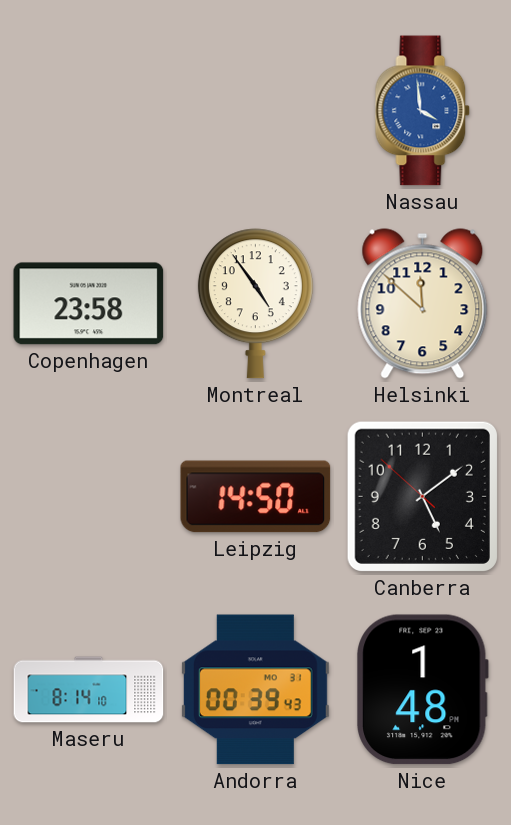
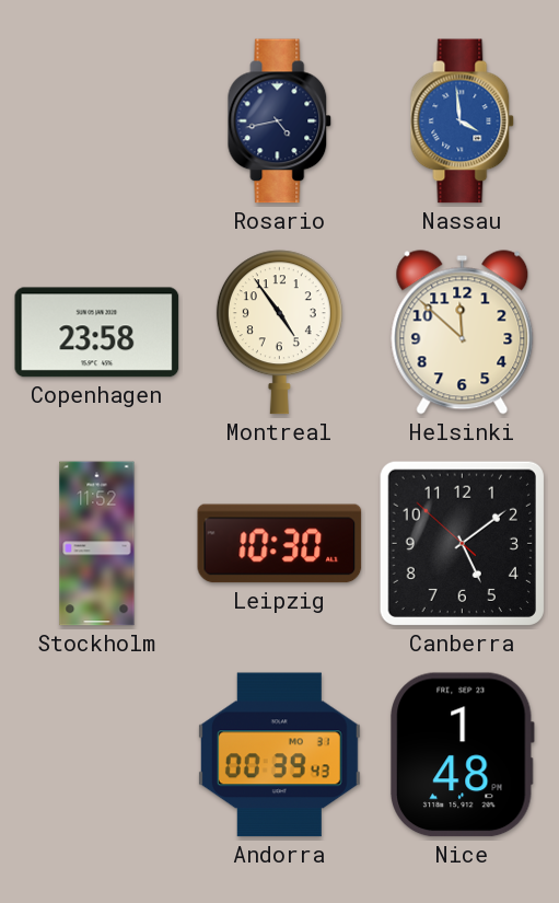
Rosario: none -> 4:43
Stockholm: none -> 11:52
Leipzig: 14:50 -> 10:30
Maseru: 8:14 -> none
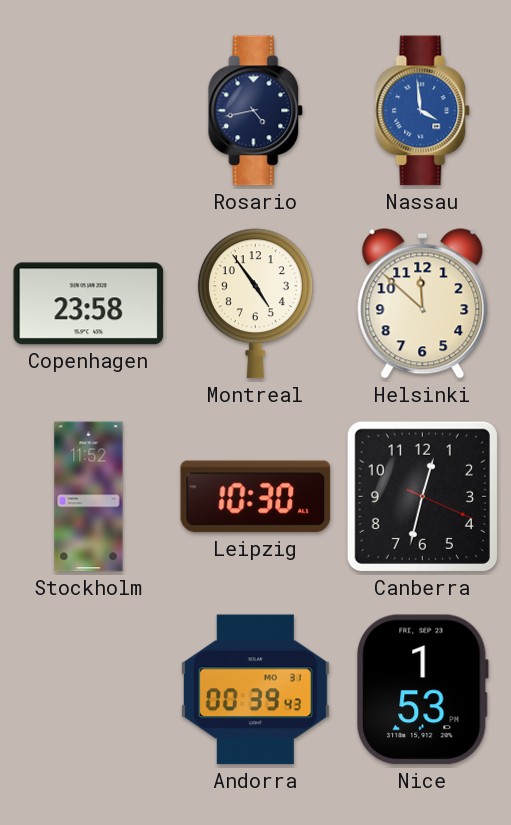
Canberra: 5:08 -> 12:32
Nice: 1:48 -> 1:53
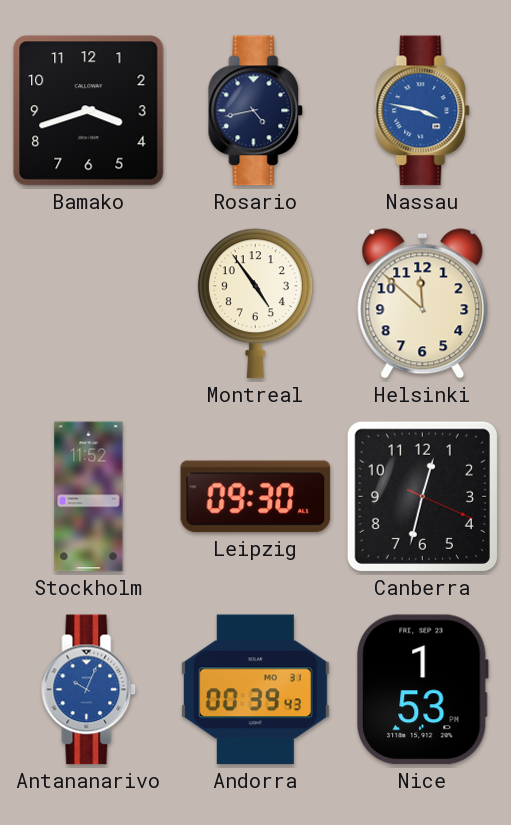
Bamako: none -> 3:42
Nassau: 3:59 -> 3:47
Copenhagen: 23:58 -> none
Leipzig: 10:30 -> 09:30
Antananarivo: none -> 10:04
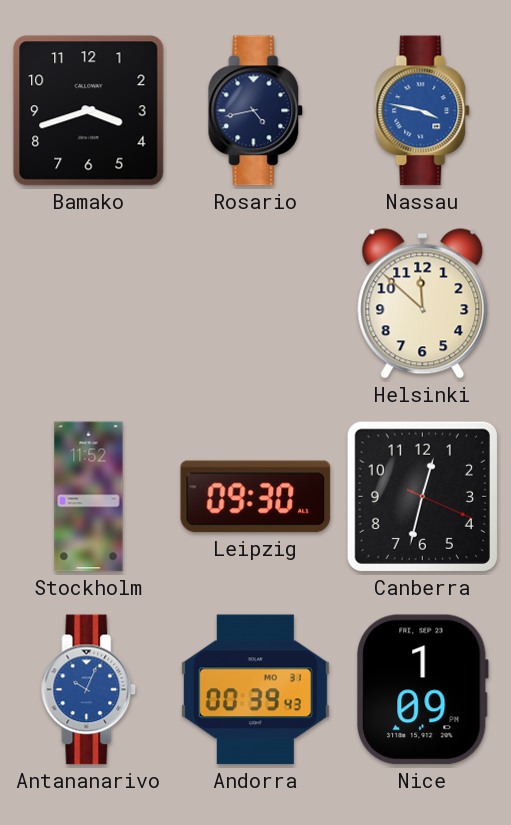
Montreal: 4:54 -> none
Nice: 1:53 -> 1:09
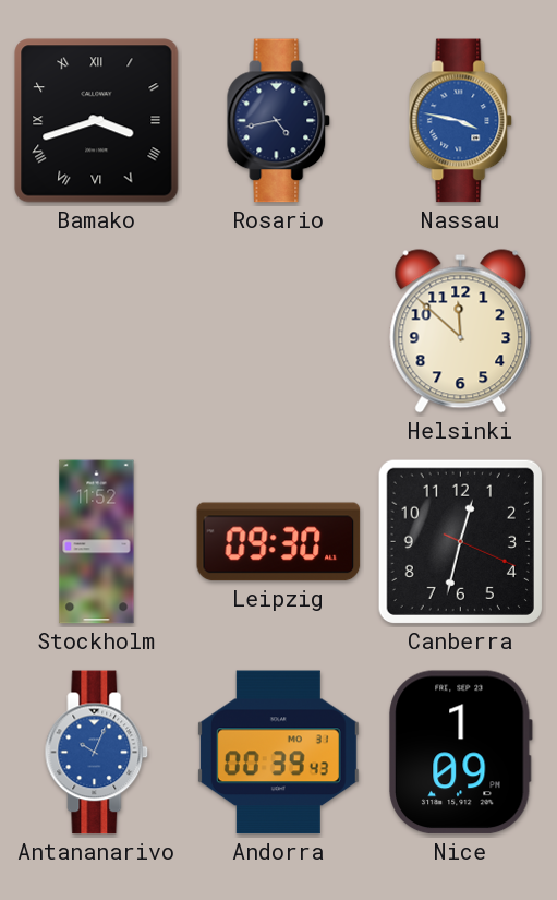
Bamako numerals: Arabic -> Roman
